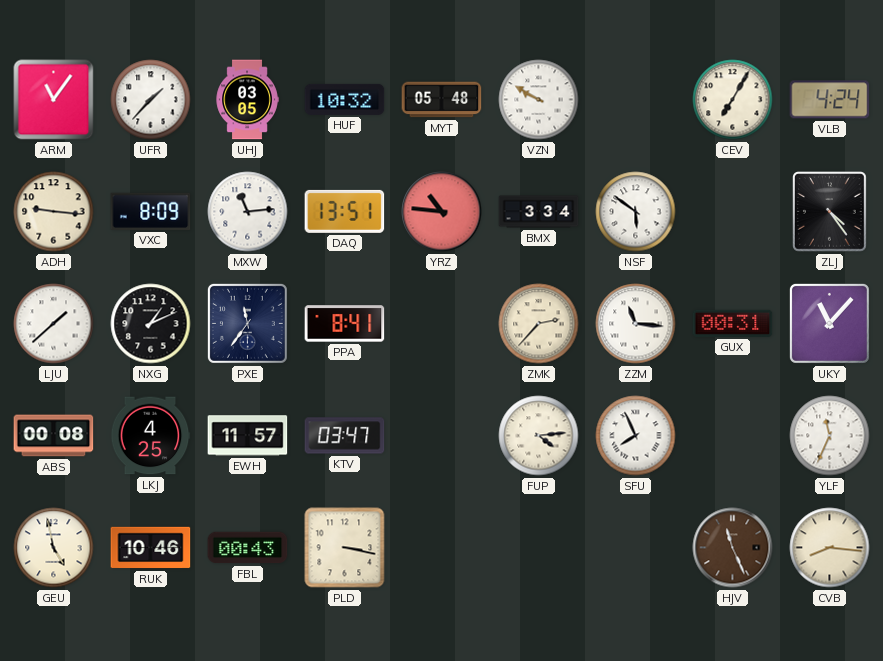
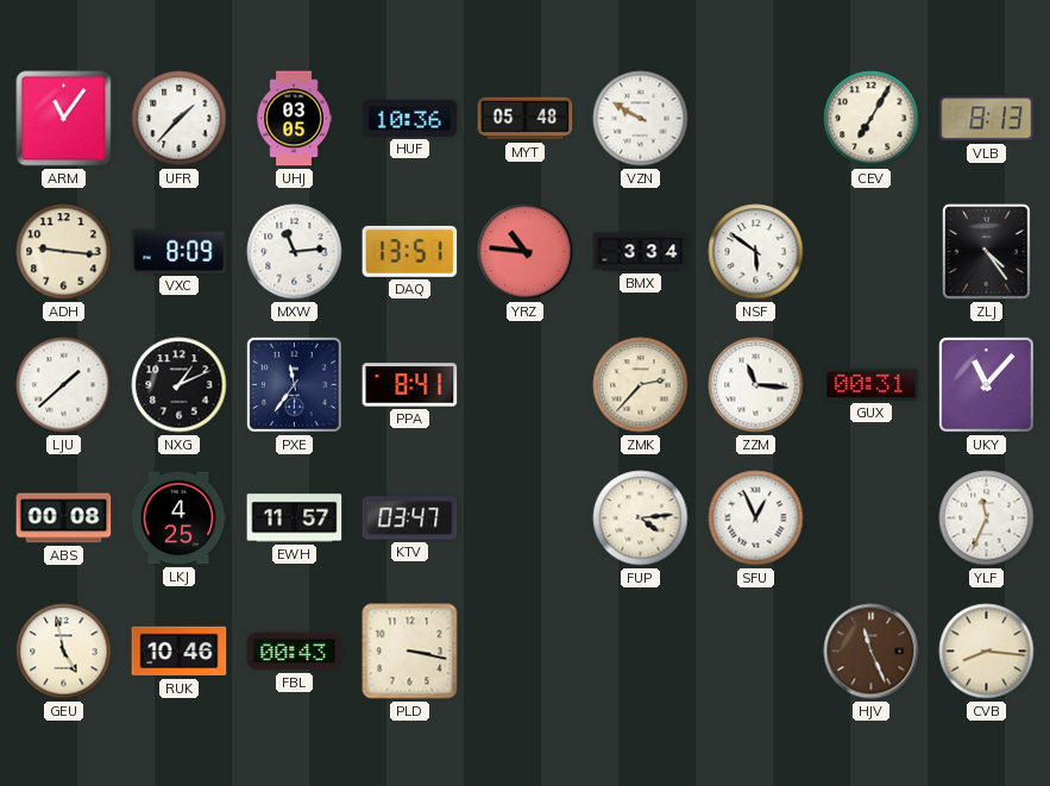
HUF: 10:32 -> 10:36
VLB: 4:24 -> 8:13
SFU: 7:56 -> 12:56
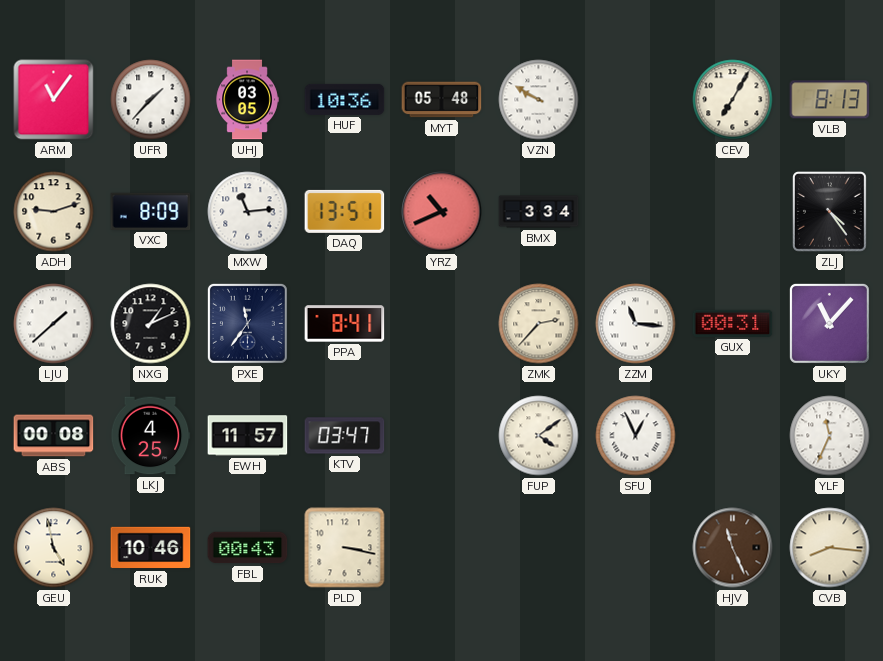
ADH: 9:16 -> 9:12
YRZ: 10:46 -> 10:41
NSF: 5:51 -> none
FUP: 4:14 -> 4:09
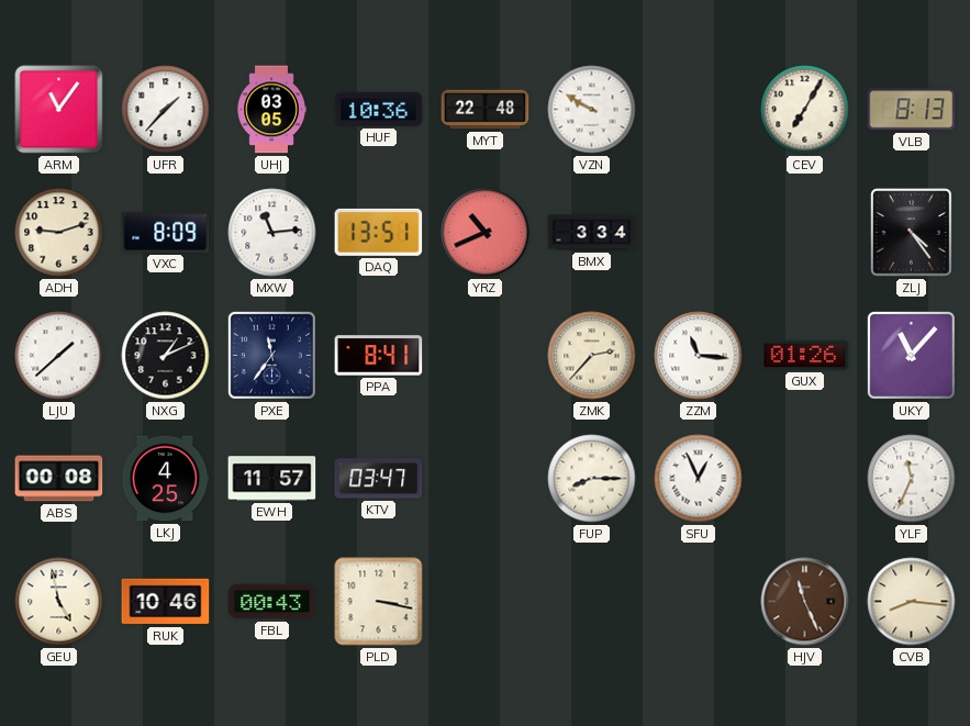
MYT: 05:48 -> 22:48
GUX: 00:31 -> 01:26
FUP: 4:09 -> 8:15
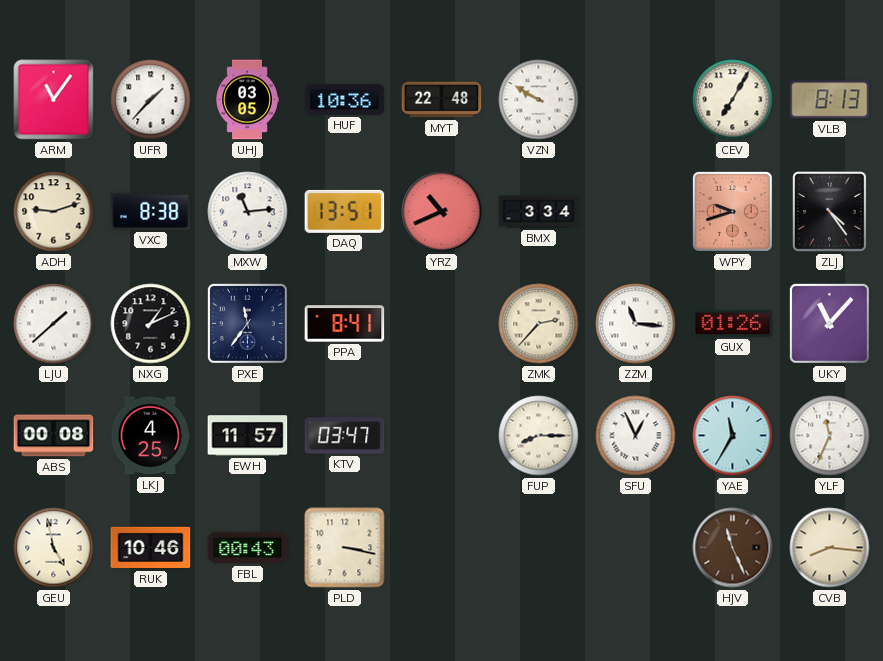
VXC: 8:09 -> 8:38
WPY: none -> 9:42
YAE: none -> 11:35
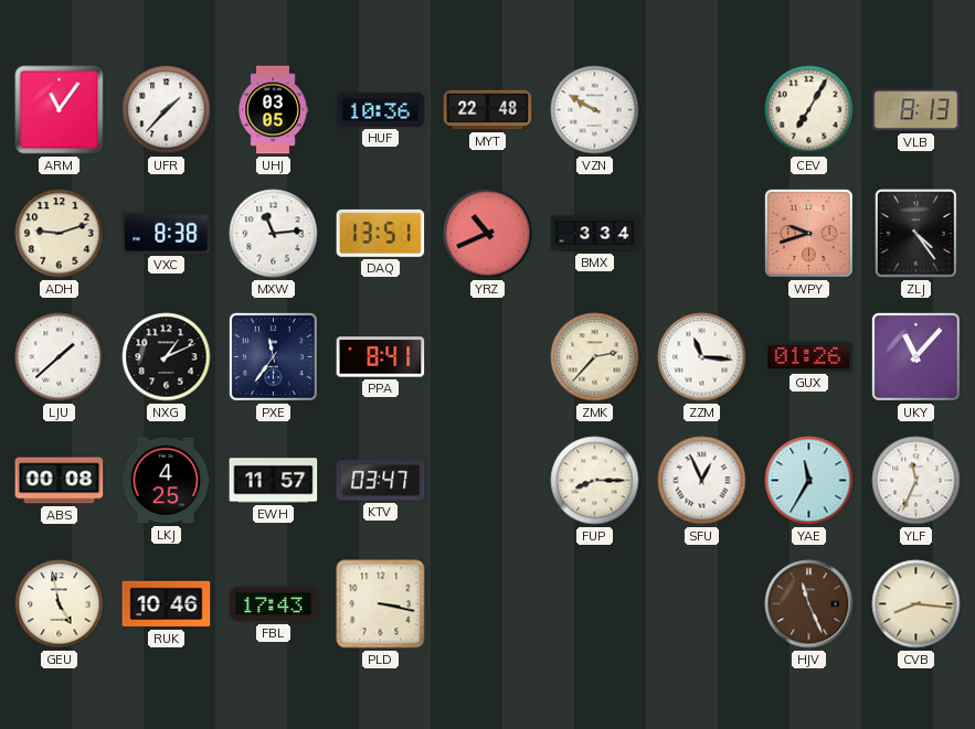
FBL: 00:43 -> 17:43
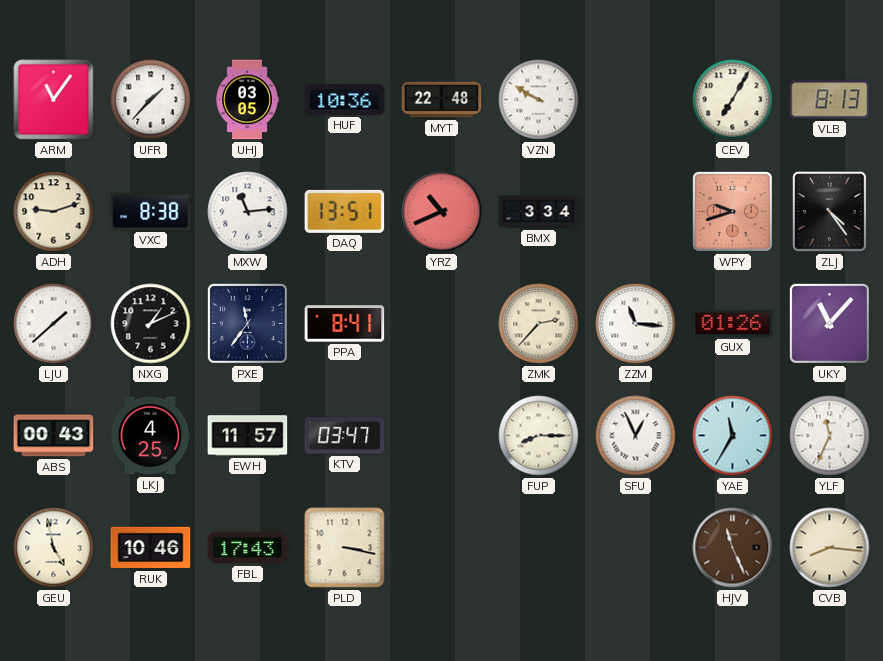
ABS: 00:08 -> 00:43
